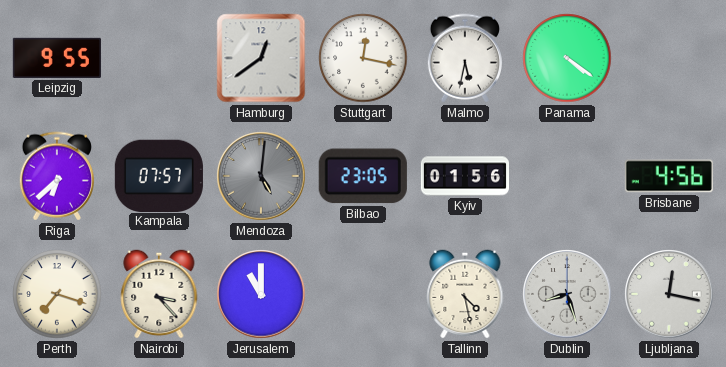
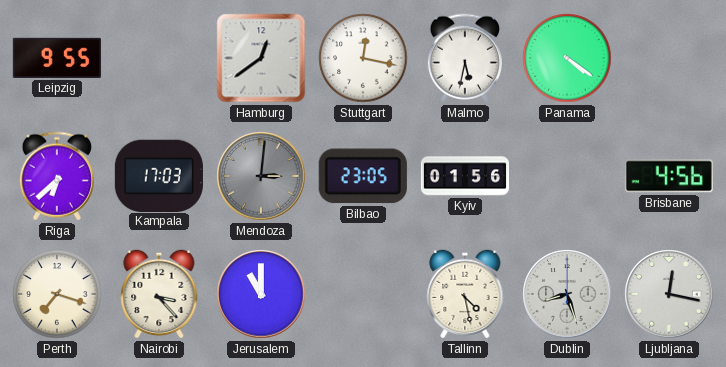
Kampala: 07:57 -> 17:03
Mendoza: 5:01 -> 3:01
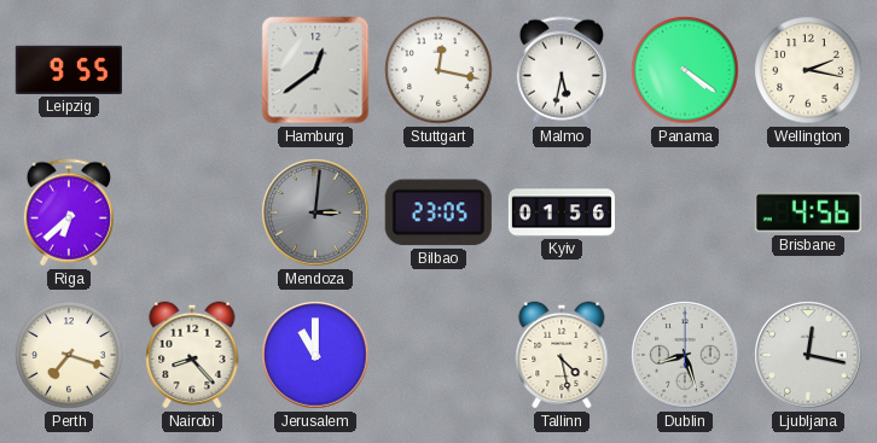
Wellington: none -> 2:17
Kampala: 17:03 -> none
Nairobi: 3:23 -> 8:23
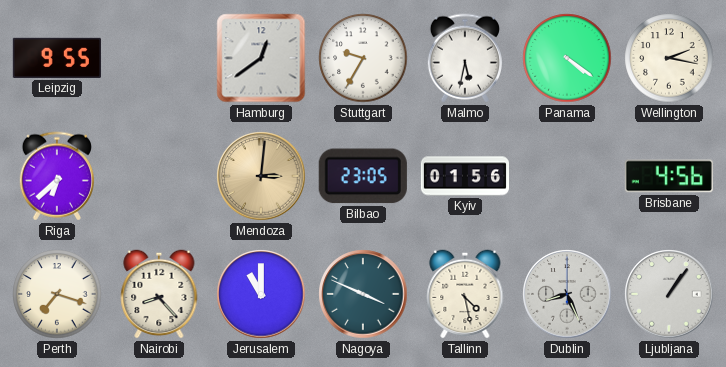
Stuttgart: 12:17 -> 9:35
Mendoza dial: grey -> champagne
Nagoya: none -> 3:49
Dublin: 8:27 -> 8:26
Ljubljana: 12:17 -> 1:06
